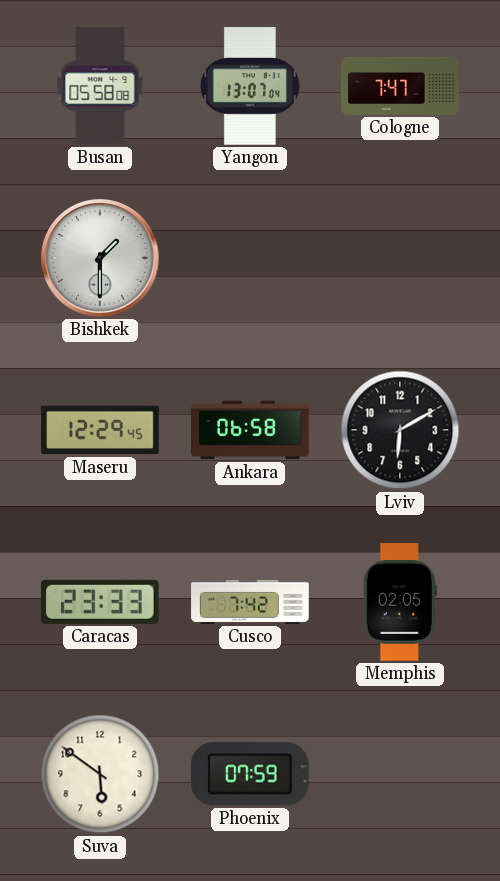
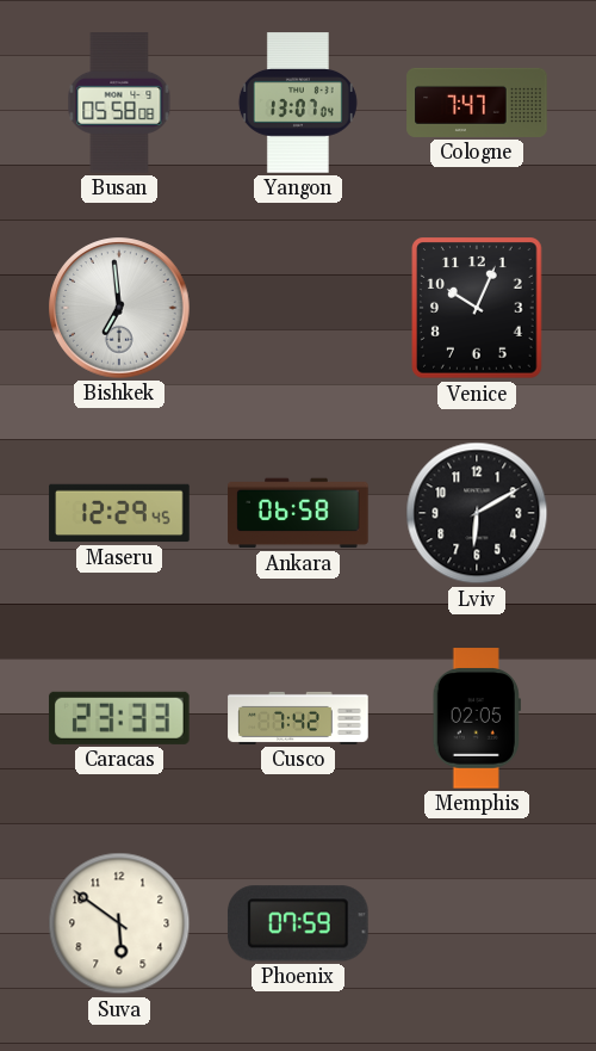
Bishkek: 1:30 -> 6:59
Venice: none -> 10:04
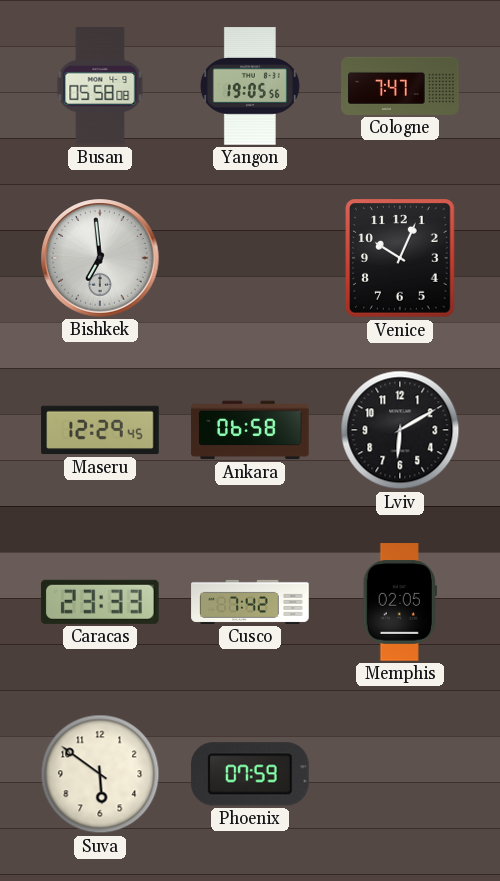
Yangon: 13:07 -> 19:05
